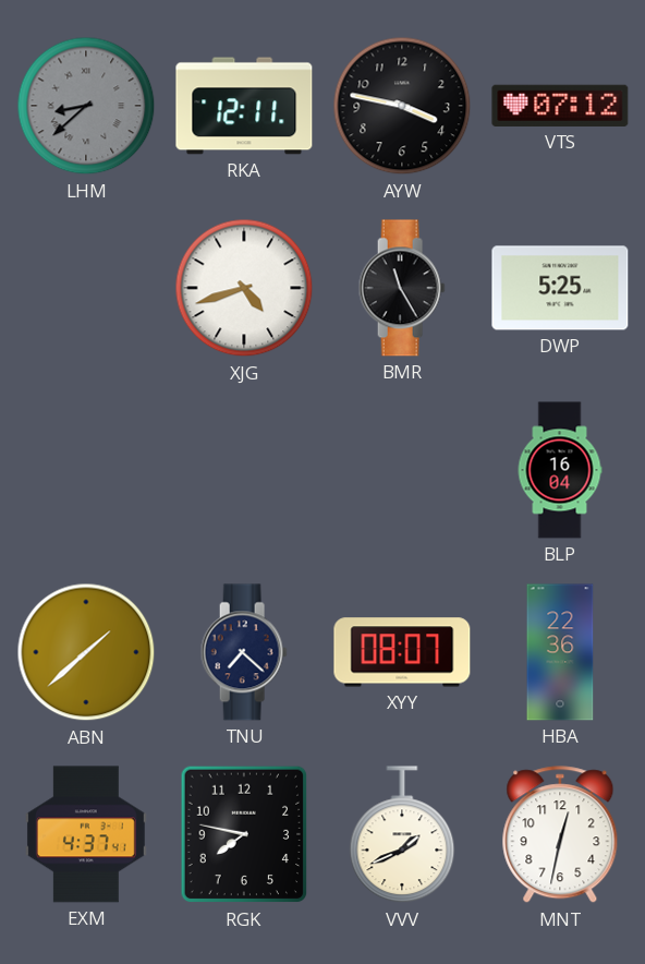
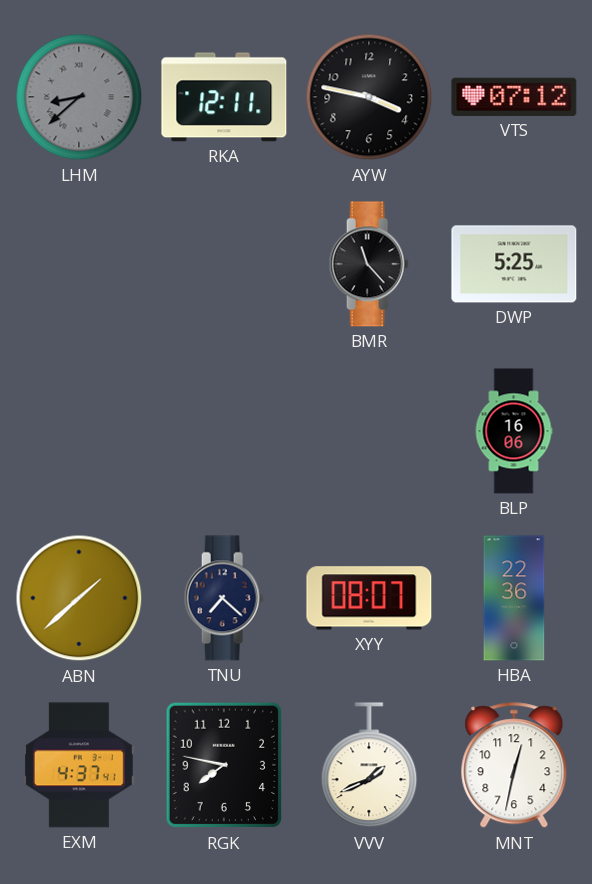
XJG: 4:42 -> none
BMR: 11:25 -> 11:23
BLP: 16:04 -> 16:06
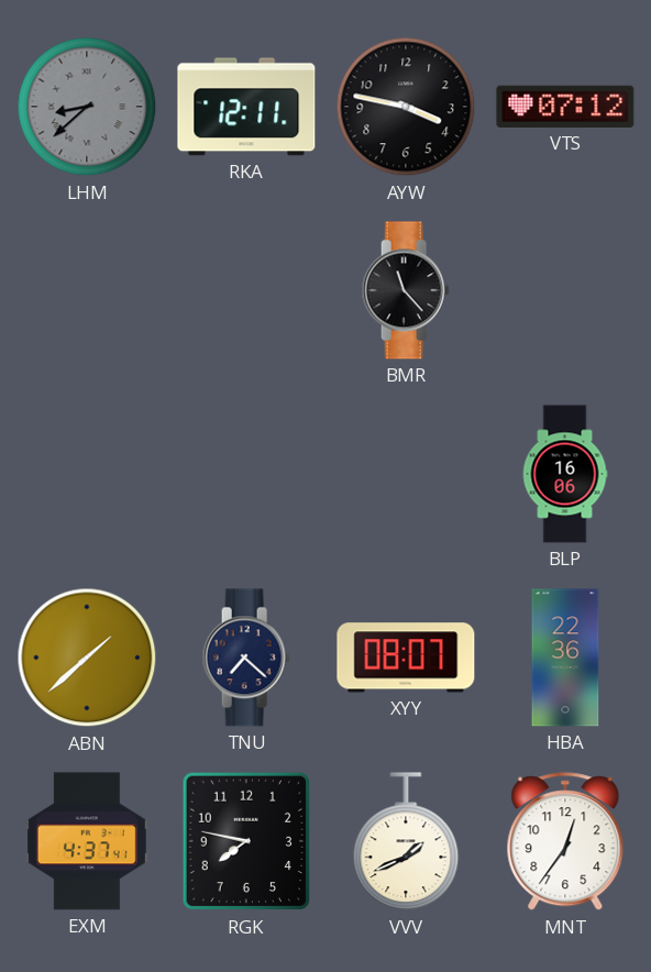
DWP: 5:25 -> none
MNT: 12:32 -> 12:36
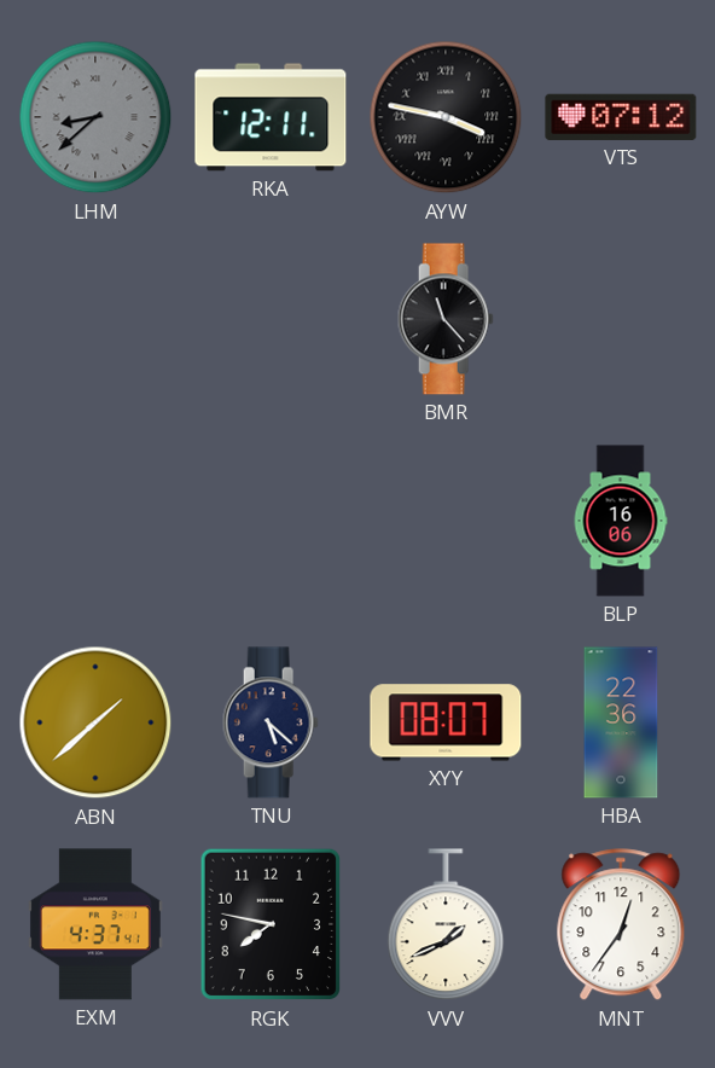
AYW numerals: Arabic -> Roman
TNU: 7:22 -> 5:22
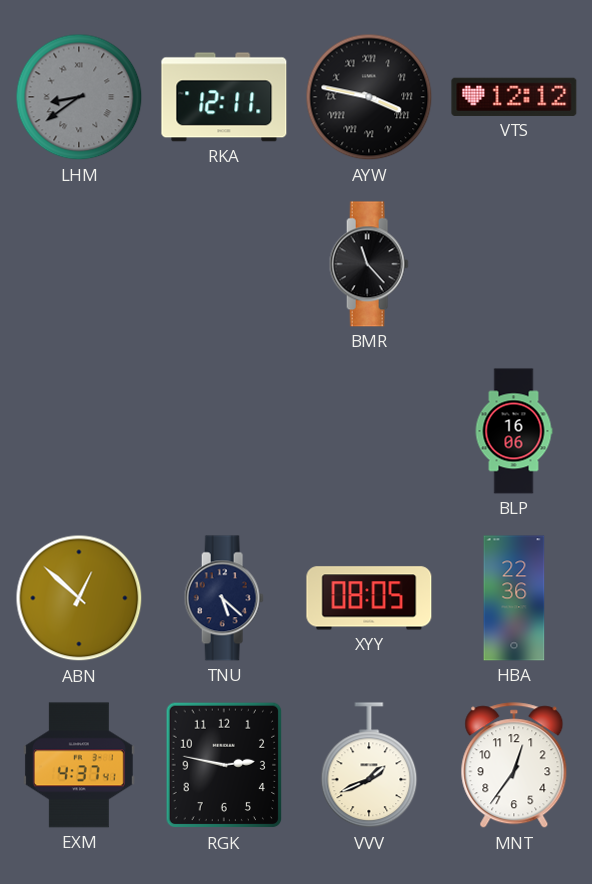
LHM: 8:38 -> 8:39
VTS: 07:12 -> 12:12
ABN: 1:38 -> 12:52
XYY: 08:07 -> 08:05
RGK: 7:47 -> 2:47
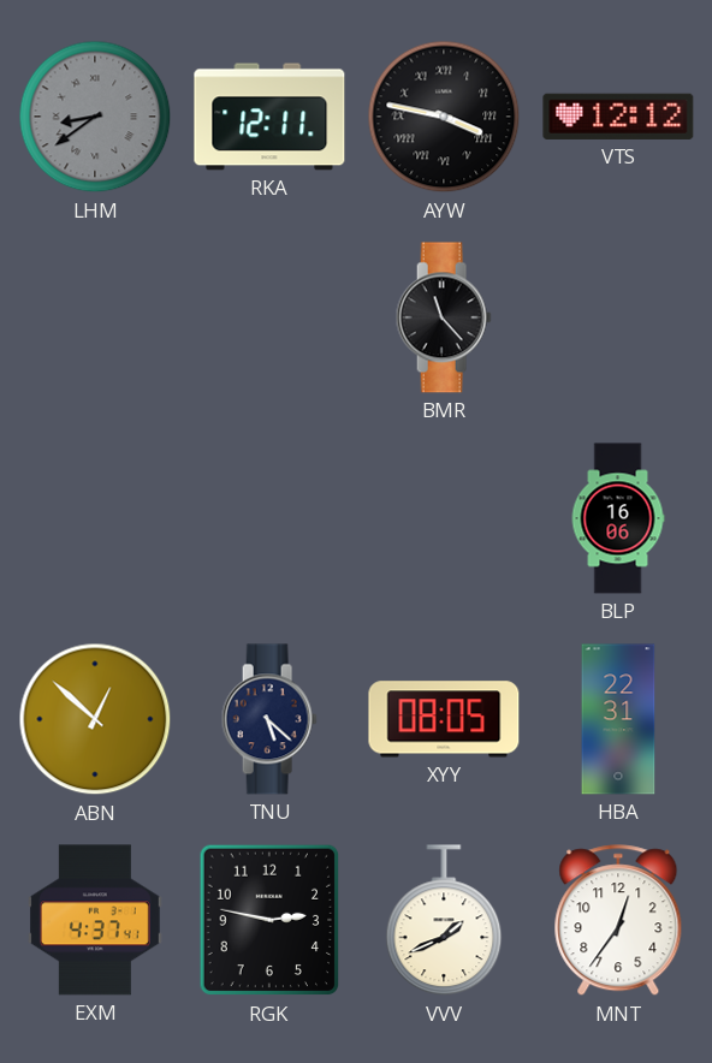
HBA: 22:36 -> 22:31
